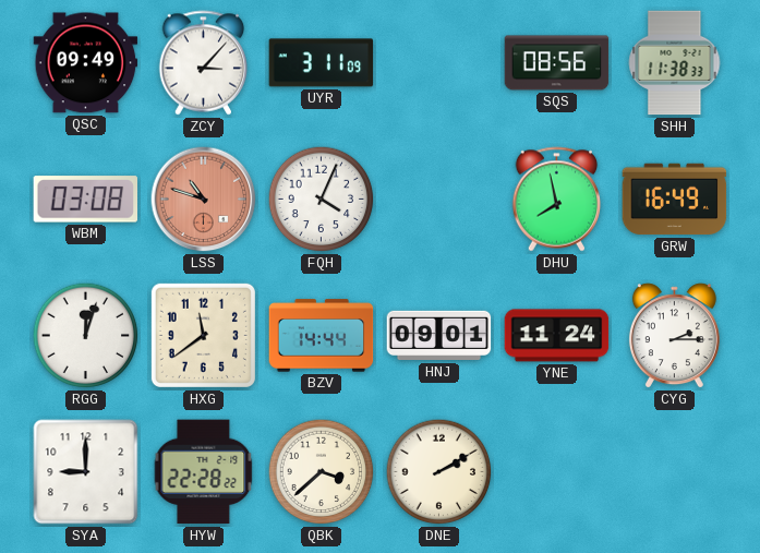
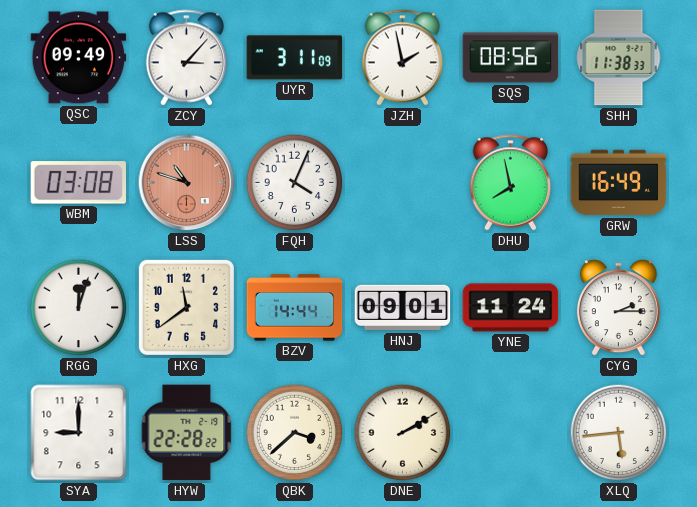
JZH: none -> 1:58
XLQ: none -> 5:44
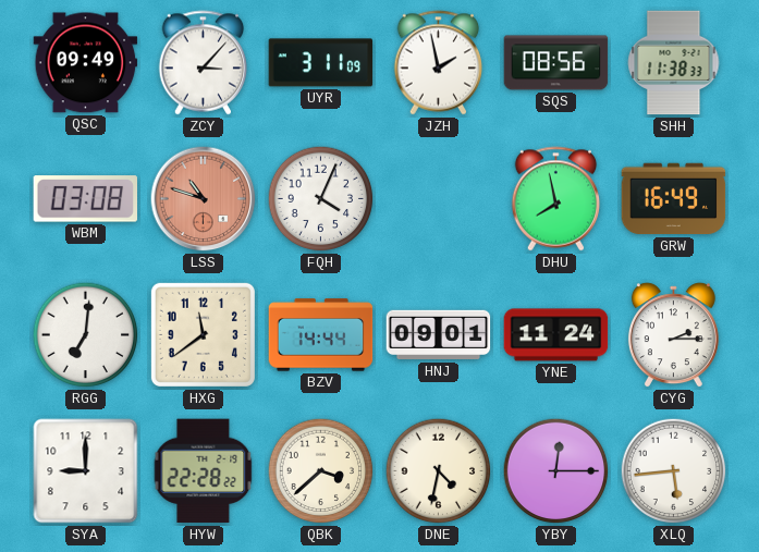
RGG: 12:03 -> 7:01
DNE: 2:10 -> 4:32
YBY: none -> 12:15
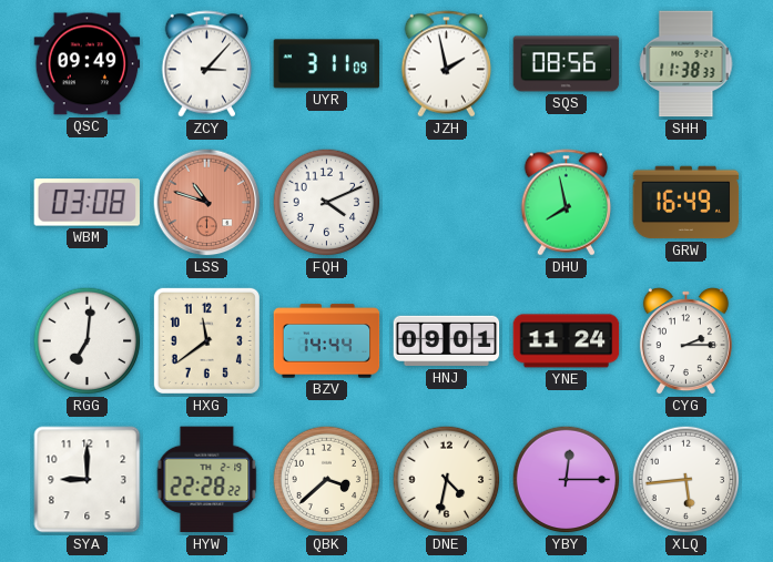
FQH: 4:04 -> 4:11
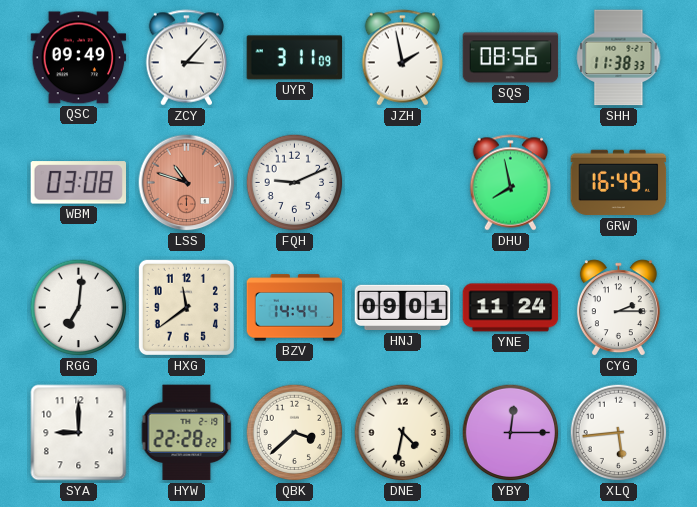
FQH: 4:11 -> 9:11
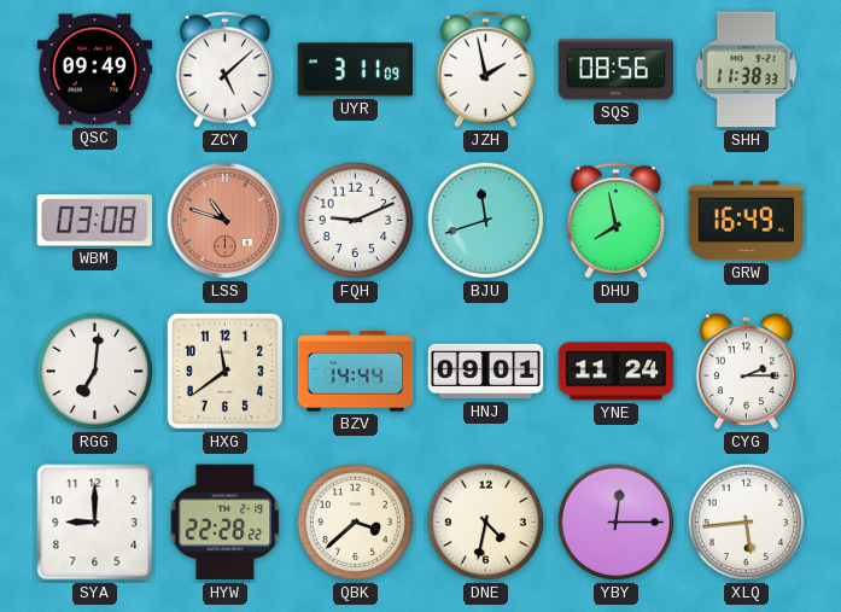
ZCY: 3:07 -> 5:08
BJU: none -> 11:42
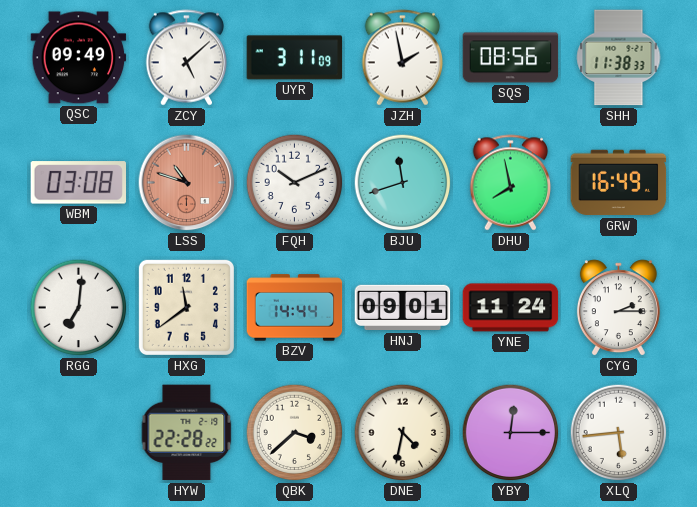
FQH: 9:11 -> 10:11
SYA: 9:00 -> none
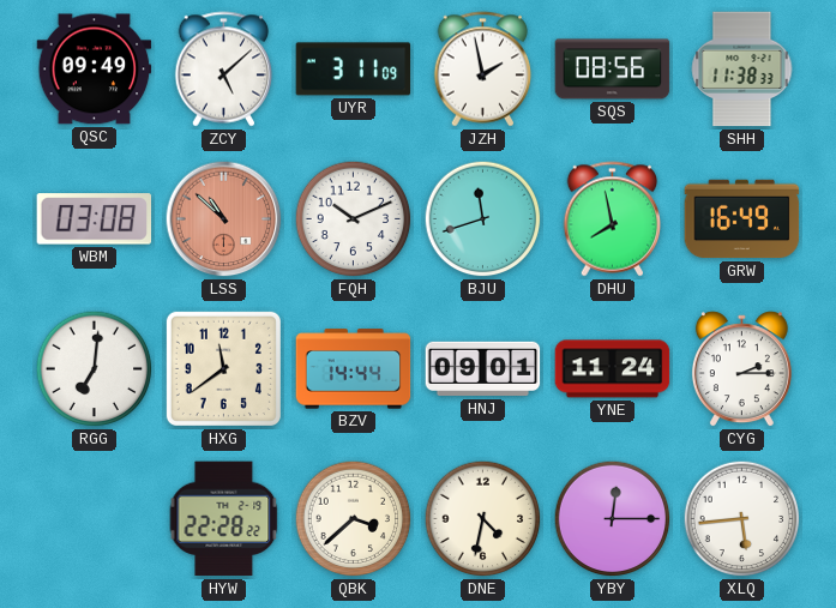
LSS: 10:48 -> 10:52
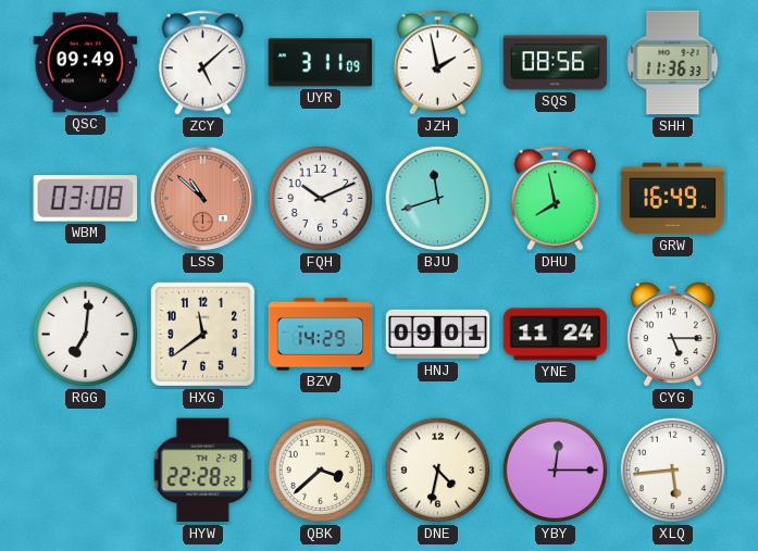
SHH: 11:38 -> 11:36
BZV: 14:44 -> 14:29
CYG: 2:15 -> 5:15
